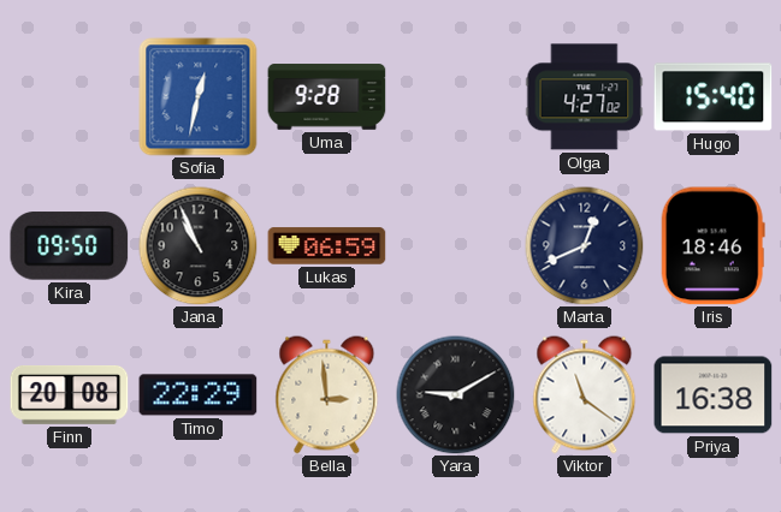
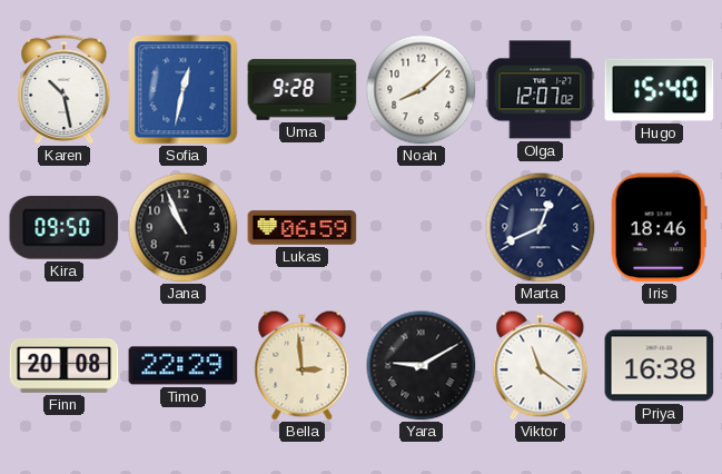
Karen: none -> 10:28
Noah: none -> 8:08
Olga: 4:27 -> 12:07
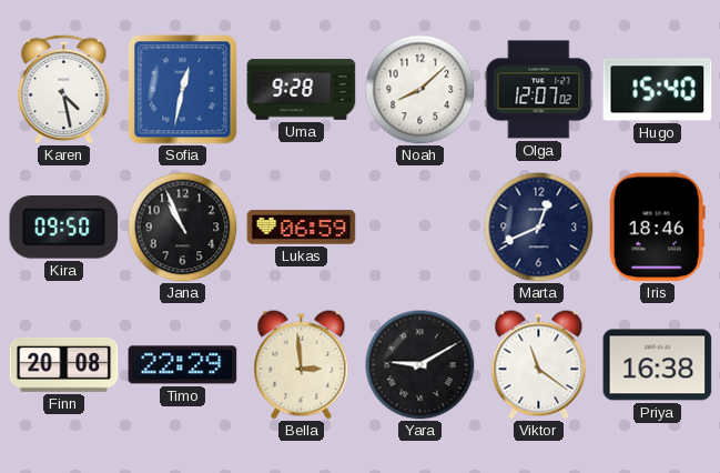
Karen: 10:28 -> 4:28
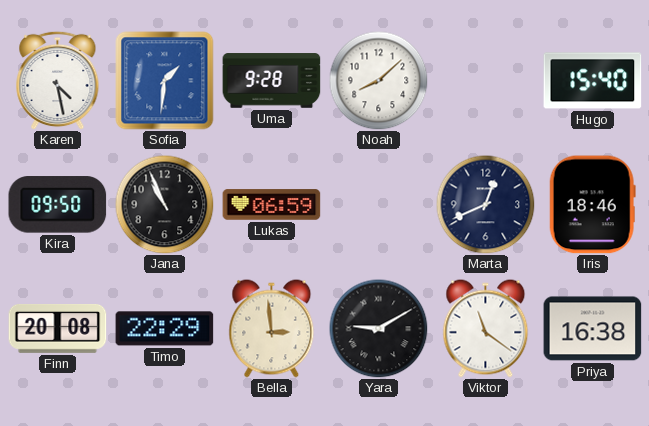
Sofia: 12:32 -> 1:31
Olga: 12:07 -> none
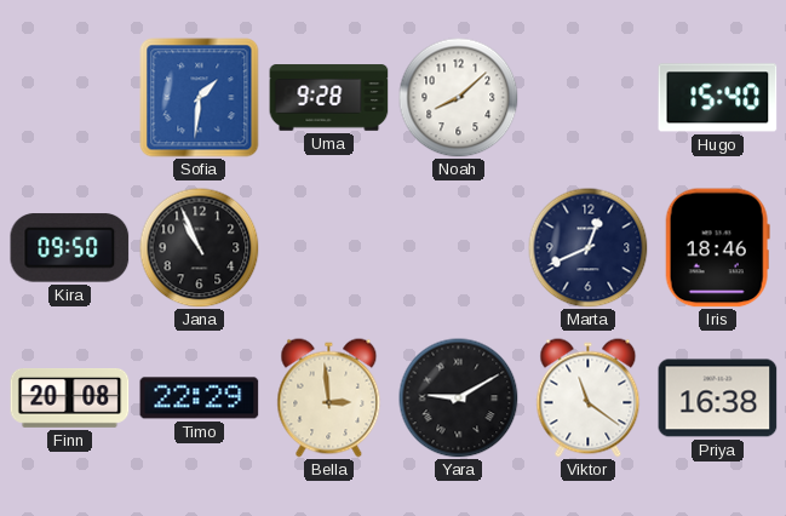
Karen: 4:28 -> none
Lukas: 06:59 -> none
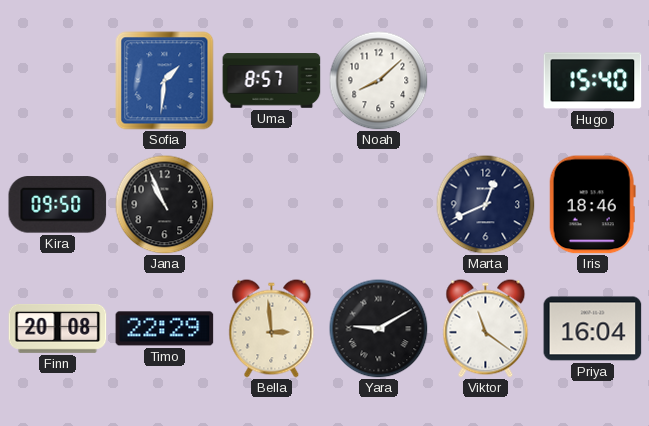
Uma: 9:28 -> 8:57
Priya: 16:38 -> 16:04
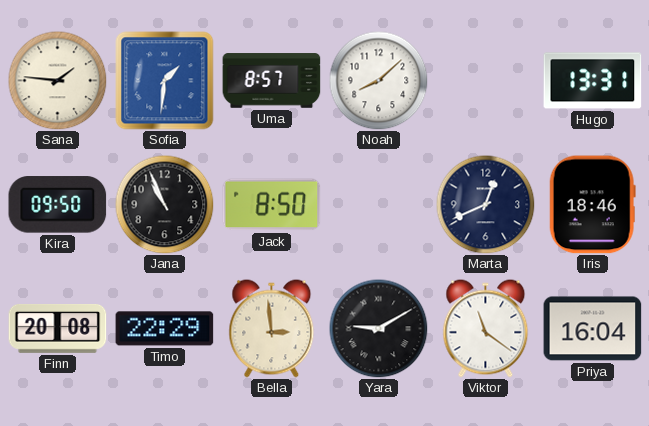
Sana: none -> 1:46
Hugo: 15:40 -> 13:31
Jack: none -> 8:50
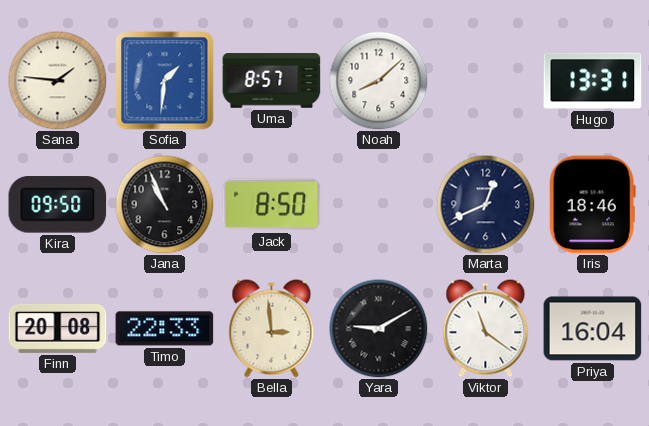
Timo: 22:29 -> 22:33
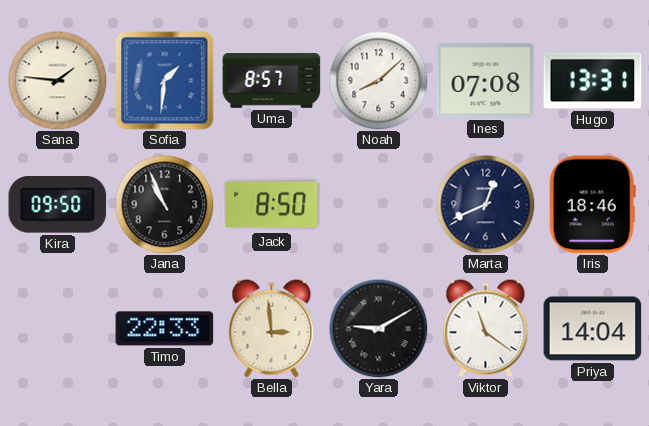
Ines: none -> 07:08
Finn: 20:08 -> none
Priya: 16:04 -> 14:04
